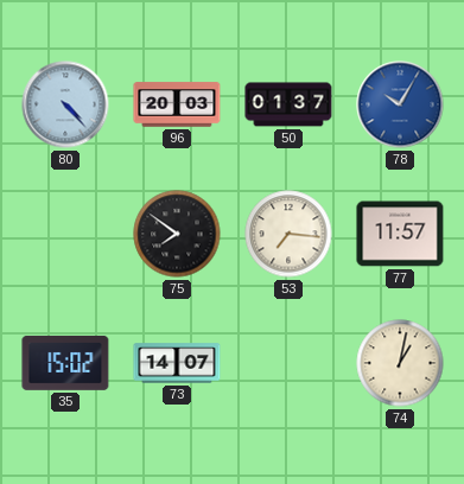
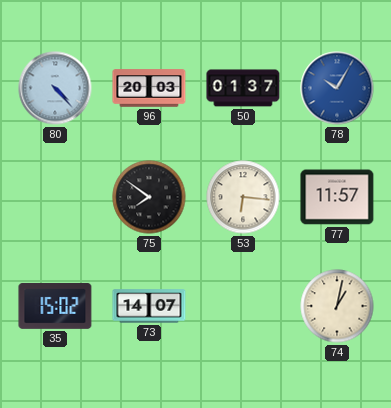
53: 7:16 -> 6:16
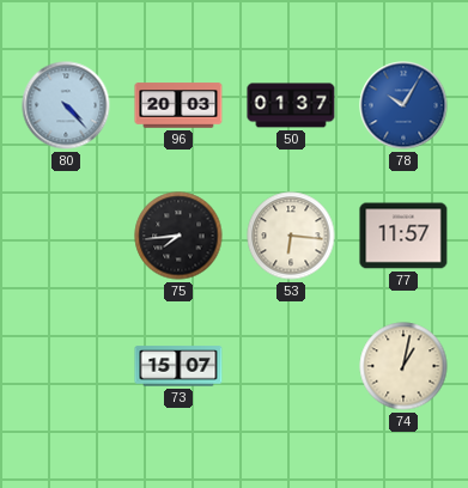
75: 7:51 -> 7:44
35: 15:02 -> none
73: 14:07 -> 15:07
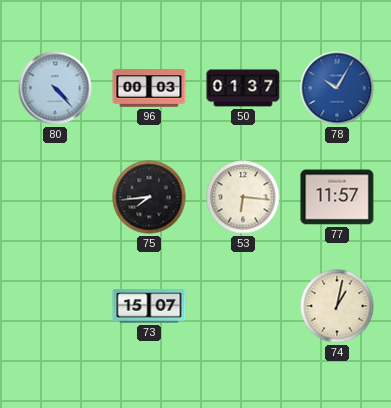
96: 20:03 -> 00:03
